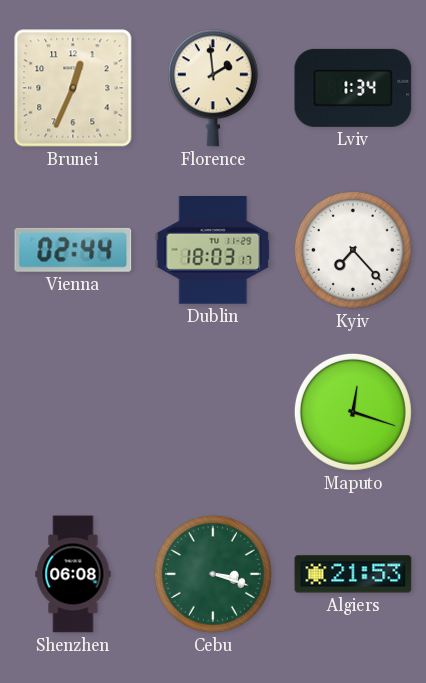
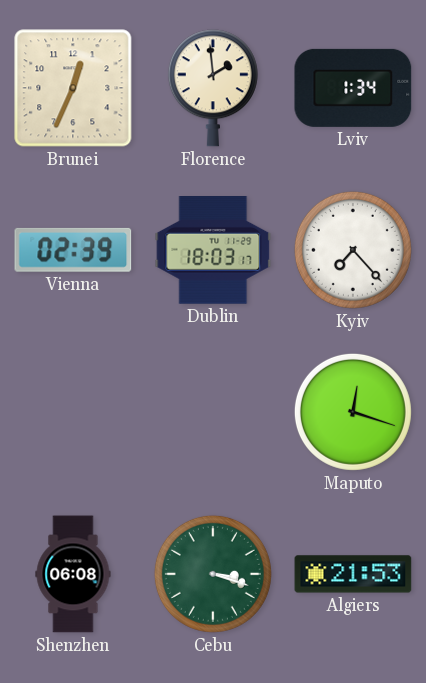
Vienna: 02:44 -> 02:39
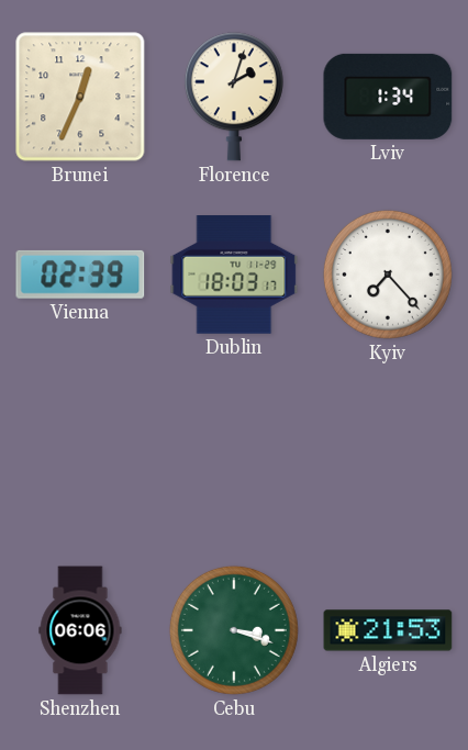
Florence: 1:59 -> 2:03
Maputo: 12:18 -> none
Shenzhen: 06:08 -> 06:06
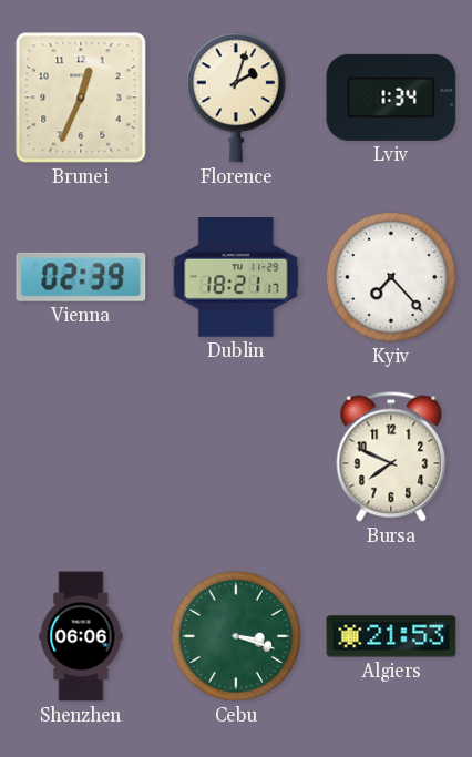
Dublin: 18:03 -> 18:21
Bursa: none -> 7:49
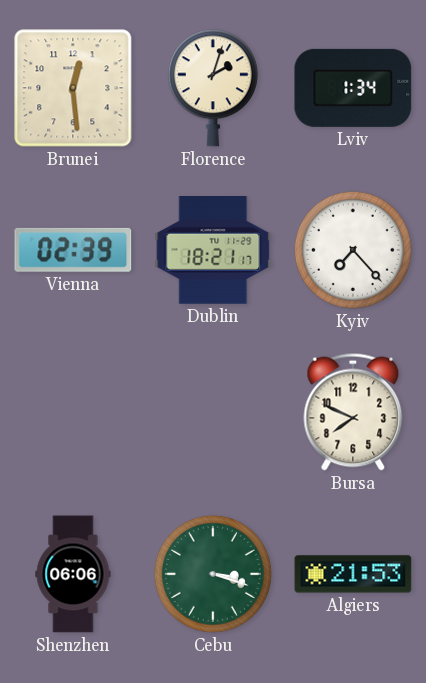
Brunei: 12:34 -> 12:29
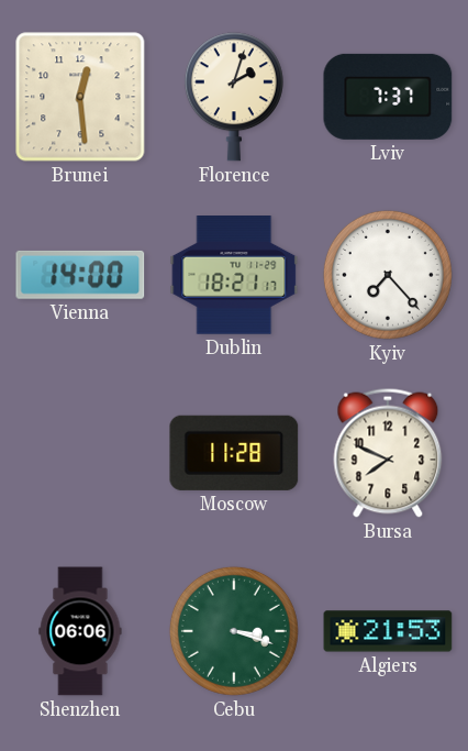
Lviv: 1:34 -> 7:37
Vienna: 02:39 -> 14:00
Moscow: none -> 11:28
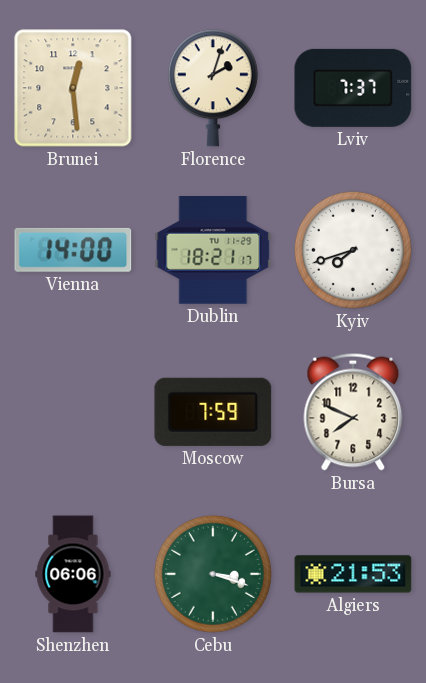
Kyiv: 7:23 -> 7:42
Moscow: 11:28 -> 7:59
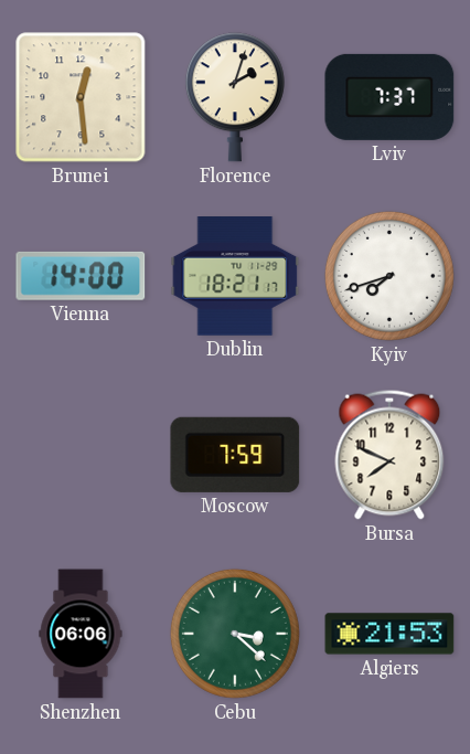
Cebu: 3:18 -> 3:22
